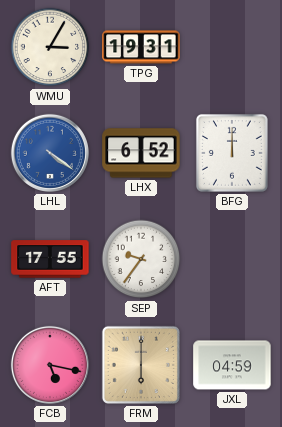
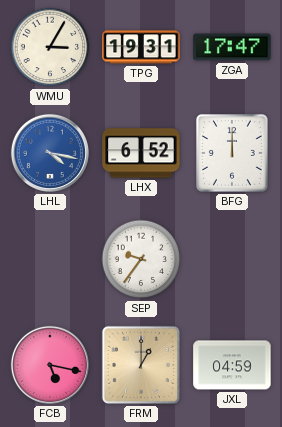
ZGA: none -> 17:47
LHL: 4:21 -> 4:17
AFT: 17:55 -> none
FRM: 6:00 -> 1:00
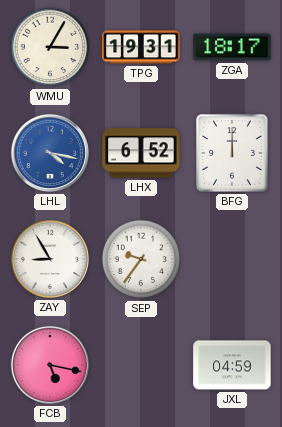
ZGA: 17:47 -> 18:17
ZAY: none -> 8:55
FRM: 1:00 -> none
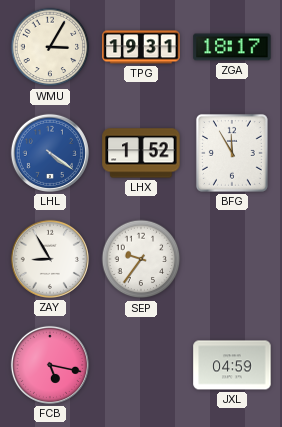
LHL: 4:17 -> 4:21
LHX: 6:52 -> 1:52
BFG: 12:00 -> 11:55
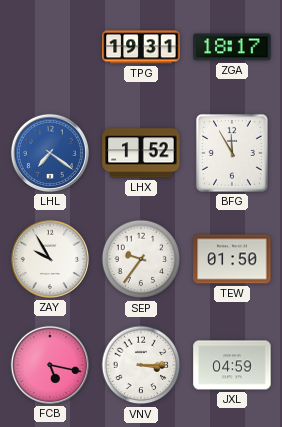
WMU: 3:05 -> none
LHL: 4:21 -> 7:21
ZAY: 8:55 -> 9:55
TEW: none -> 01:50
VNV: none -> 3:15
